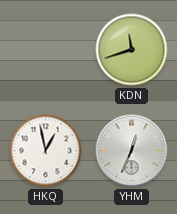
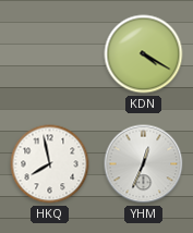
KDN: 11:42 -> 4:20
HKQ: 12:58 -> 7:58
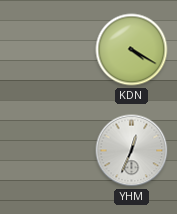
HKQ: 7:58 -> none
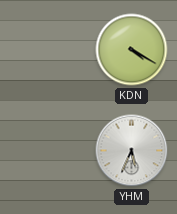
YHM: 12:34 -> 5:34
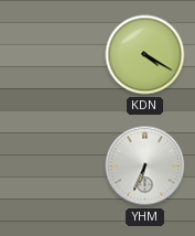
YHM: 5:34 -> 6:34
